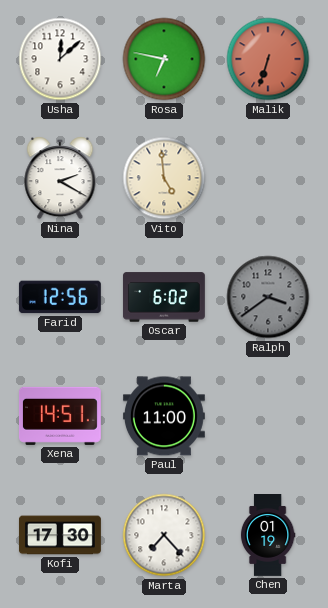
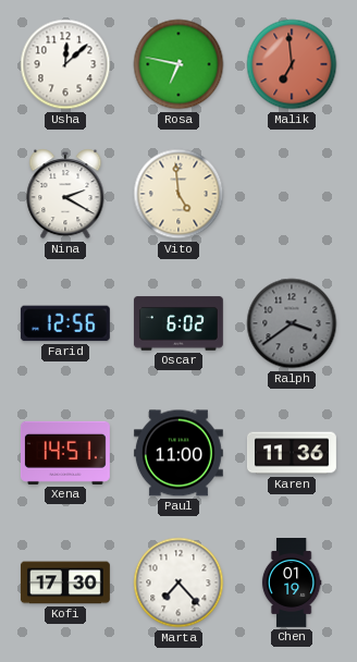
Malik: 6:33 -> 6:59
Karen: none -> 11:36
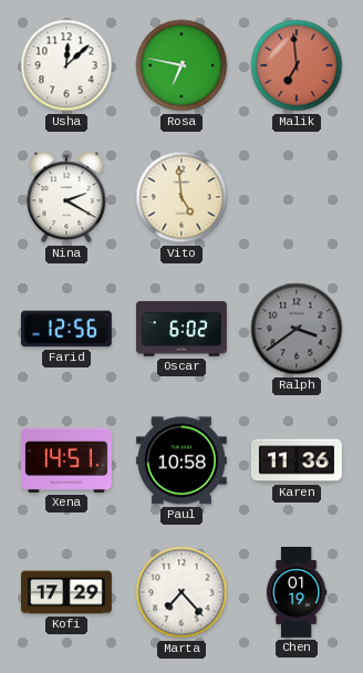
Paul: 11:00 -> 10:58
Kofi: 17:30 -> 17:29
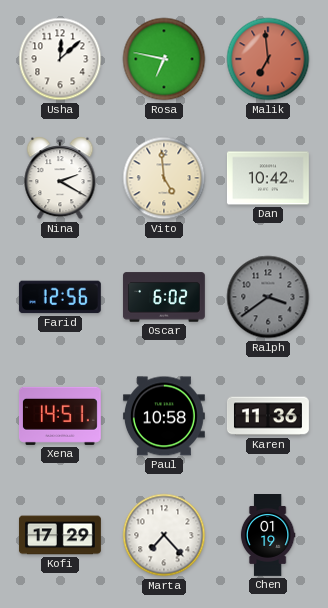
Dan: none -> 10:42
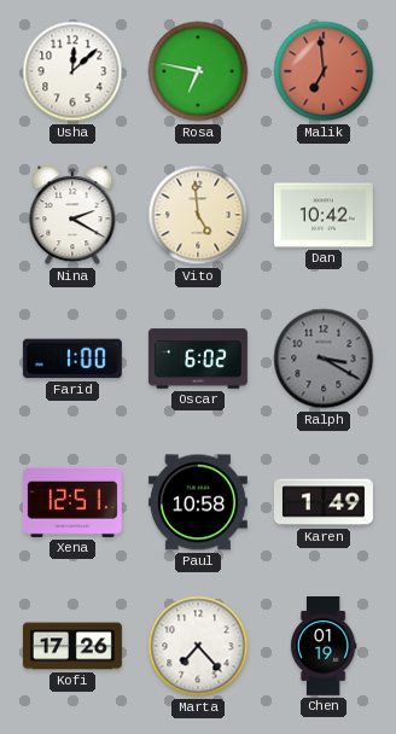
Farid: 12:56 -> 1:00
Ralph: 3:39 -> 3:20
Xena: 14:51 -> 12:51
Karen: 11:36 -> 1:49
Kofi: 17:29 -> 17:26
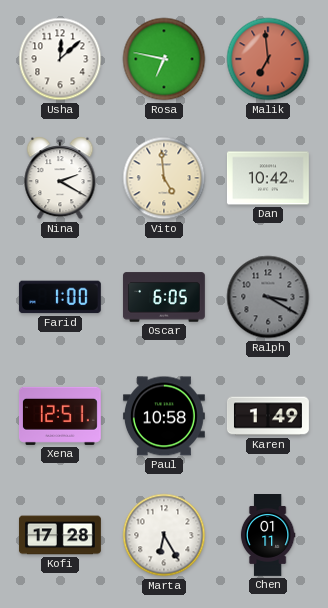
Oscar: 6:02 -> 6:05
Kofi: 17:26 -> 17:28
Marta: 7:23 -> 6:25
Chen: 01:19 -> 01:11
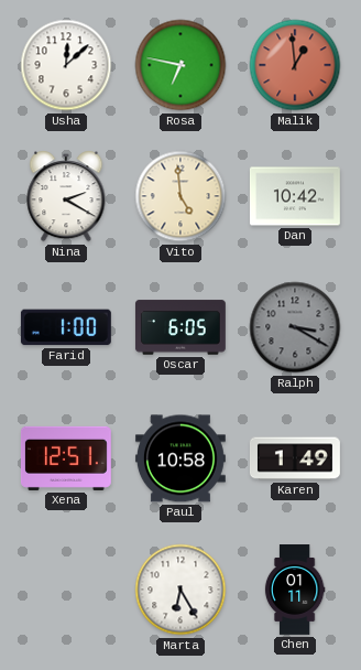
Malik: 6:59 -> 12:59
Kofi: 17:28 -> none
